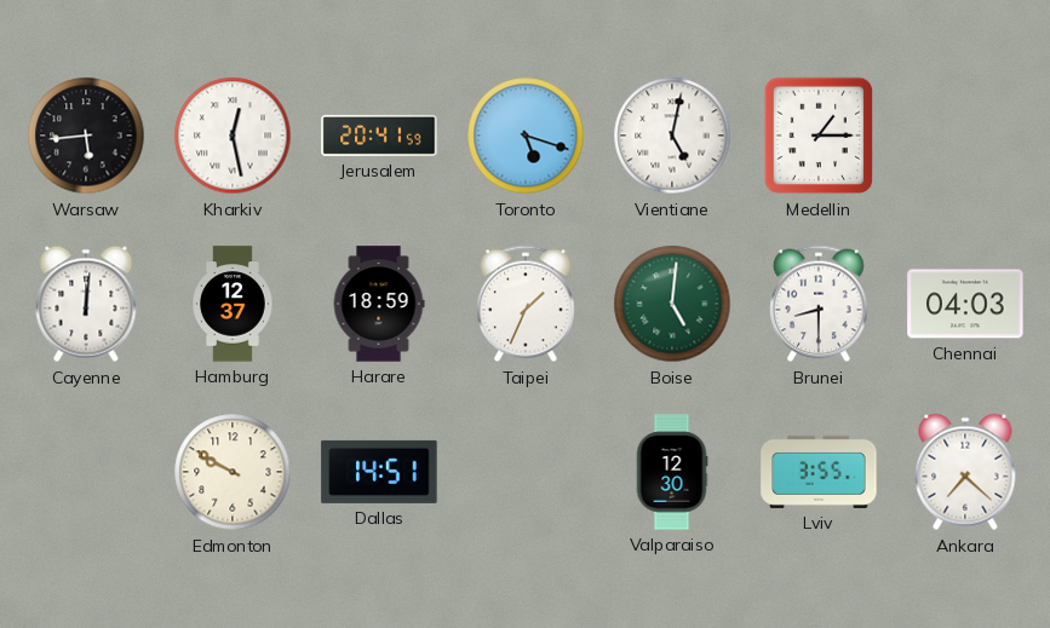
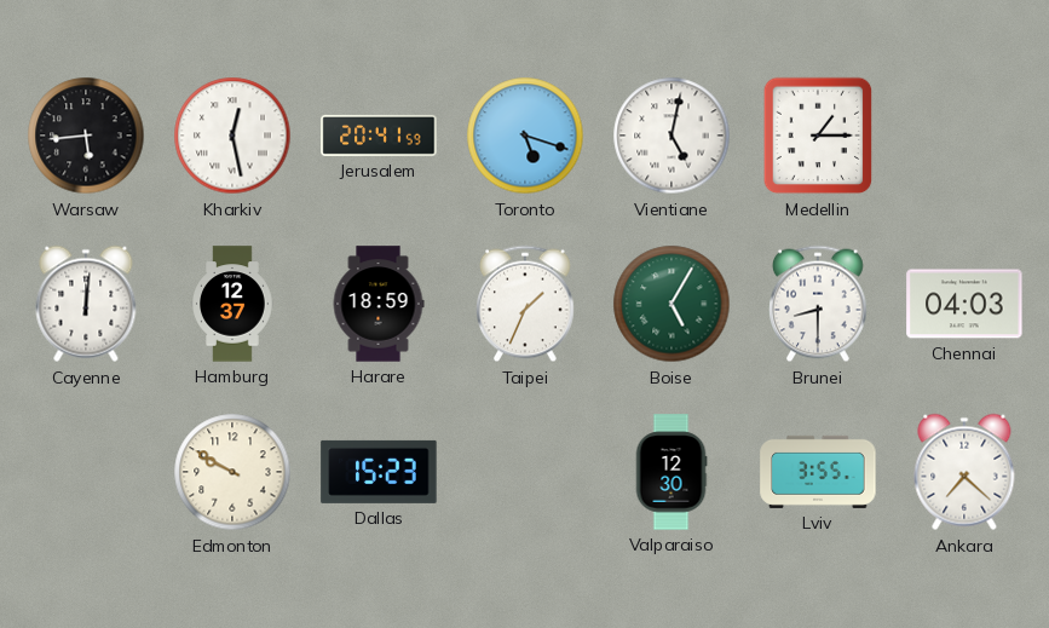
Boise: 5:01 -> 5:05
Dallas: 14:51 -> 15:23
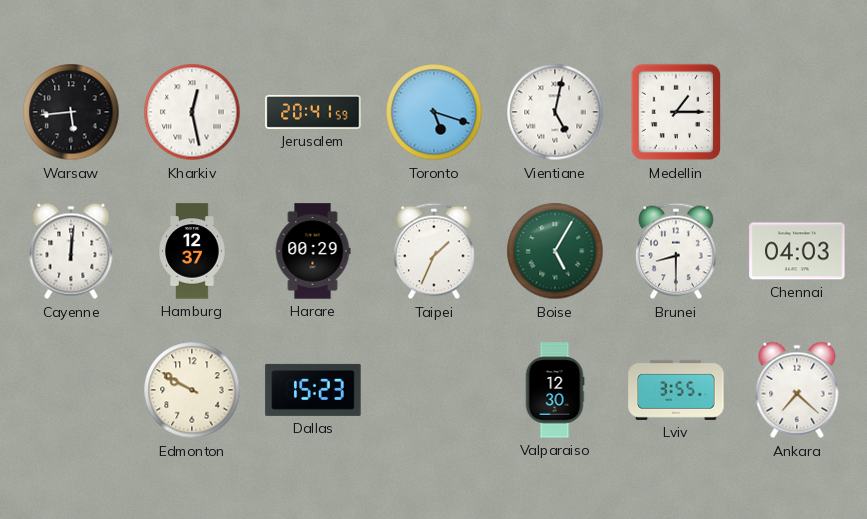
Harare: 18:59 -> 00:29
